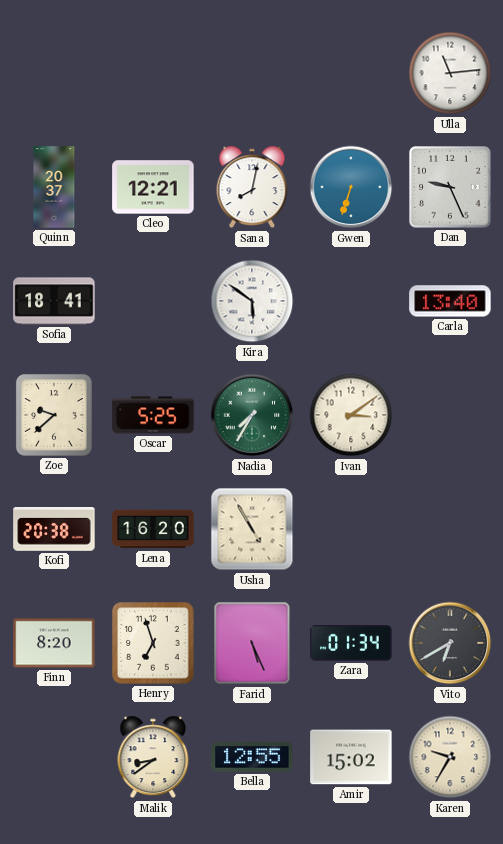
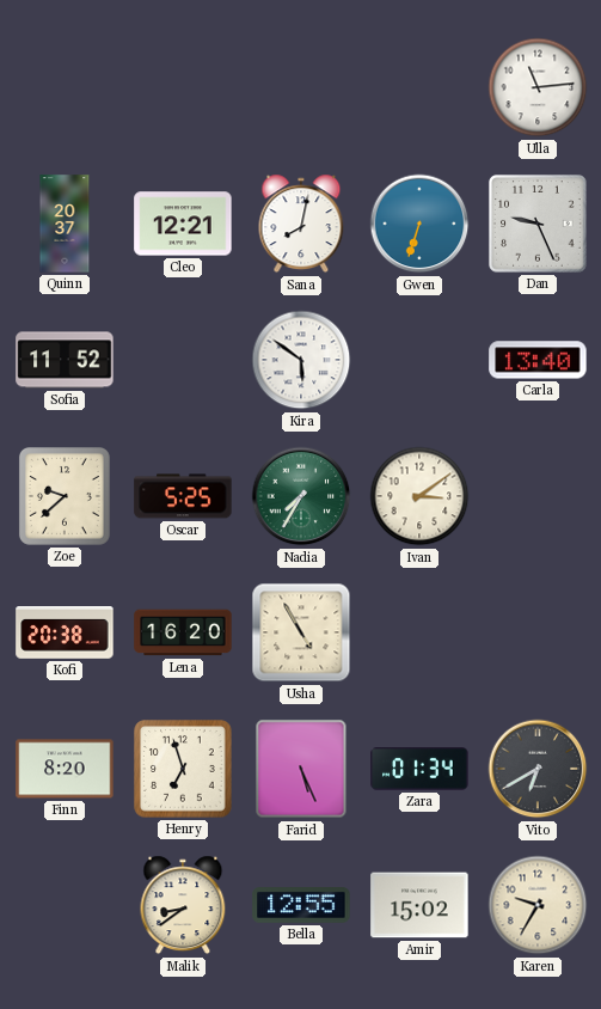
Sofia: 18:41 -> 11:52
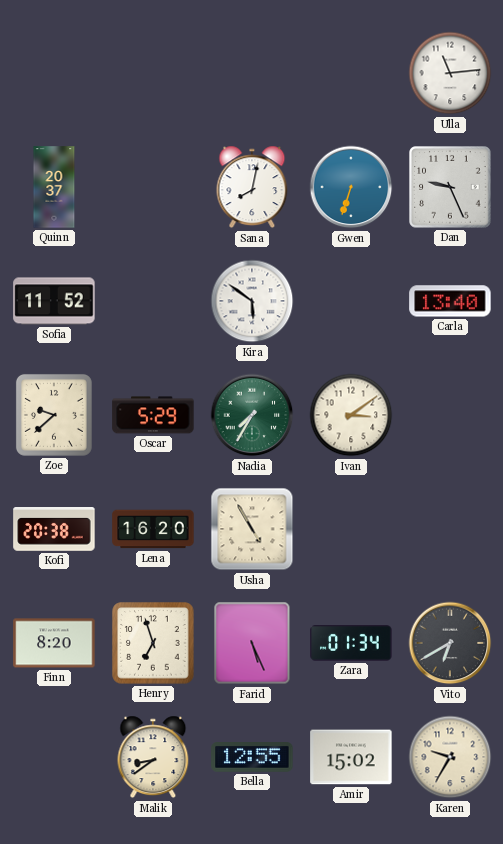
Cleo: 12:21 -> none
Oscar: 5:25 -> 5:29
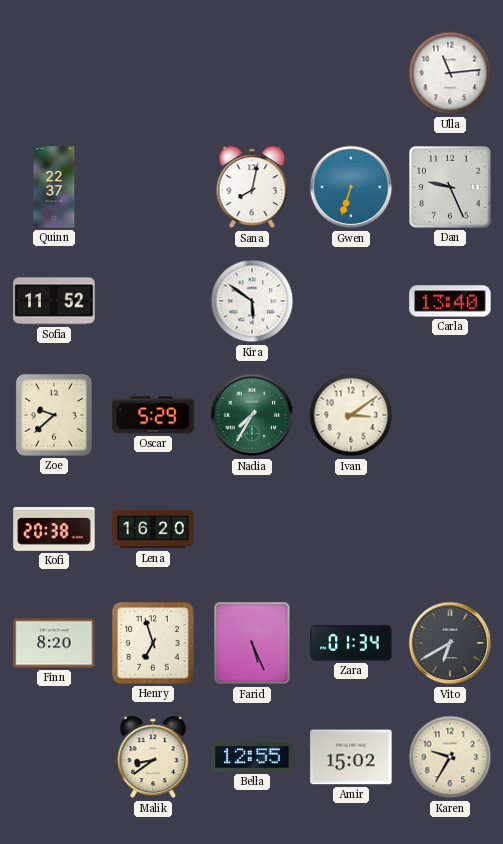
Quinn: 20:37 -> 22:37
Usha: 4:55 -> none
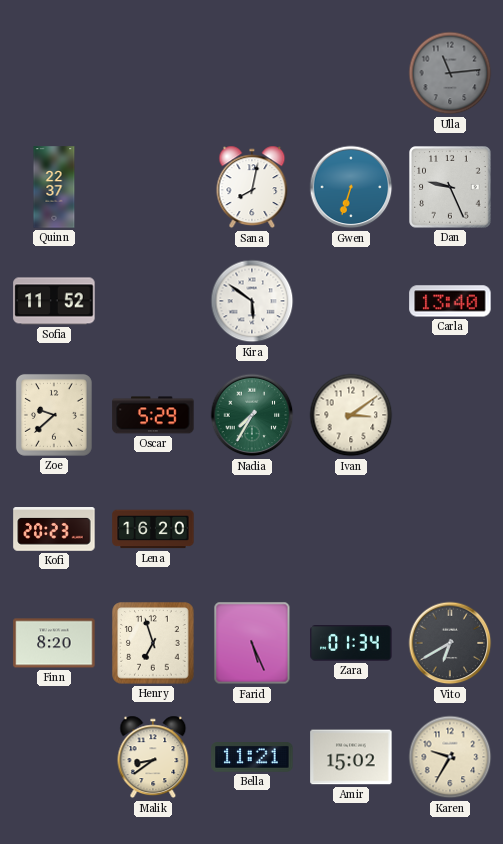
Ulla dial: white -> grey
Kofi: 20:38 -> 20:23
Bella: 12:55 -> 11:21
